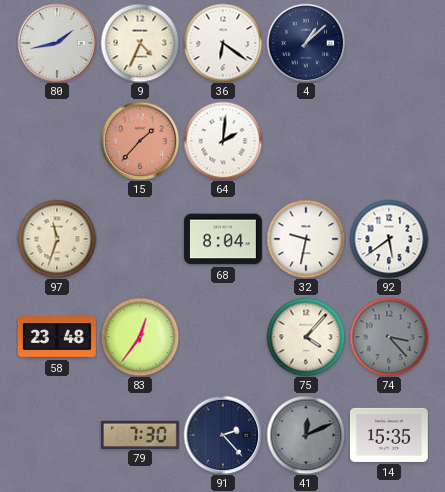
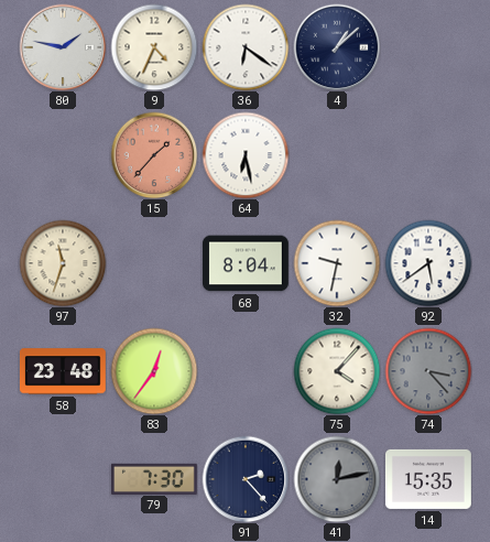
80: 1:43 -> 1:47
64: 2:01 -> 6:28
41: 12:11 -> 12:13
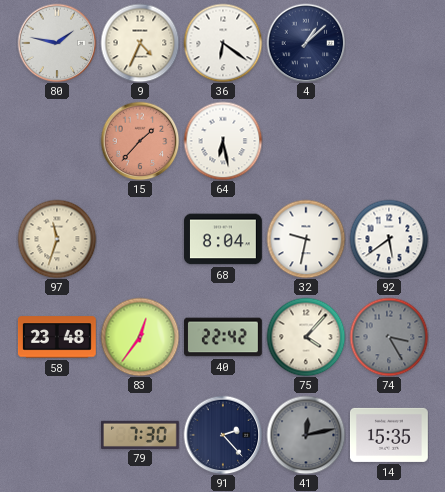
40: none -> 22:42
74: 3:23 -> 3:25
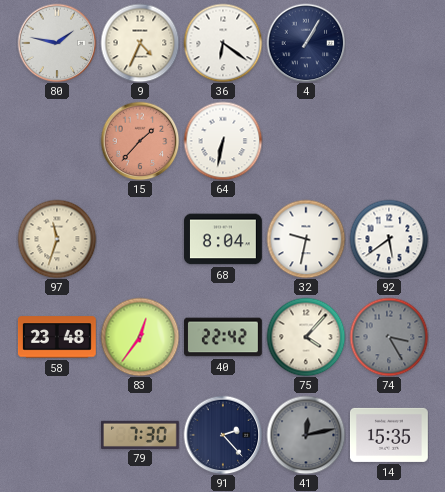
4: 1:08 -> 1:05
64: 6:28 -> 6:32
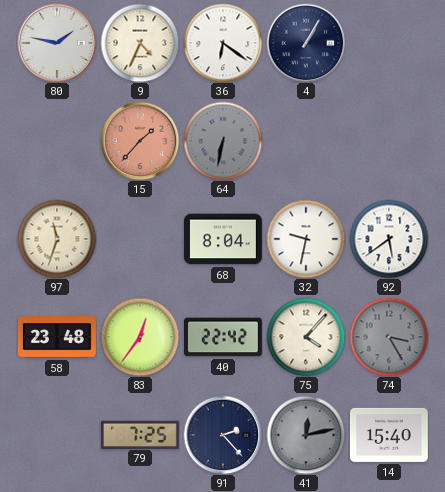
64 dial: white -> grey
79: 7:30 -> 7:25
14: 15:35 -> 15:40
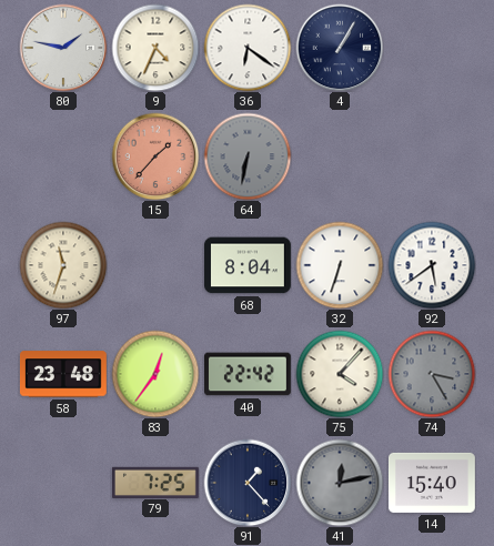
32: 9:32 -> 6:33
91: 2:23 -> 1:23
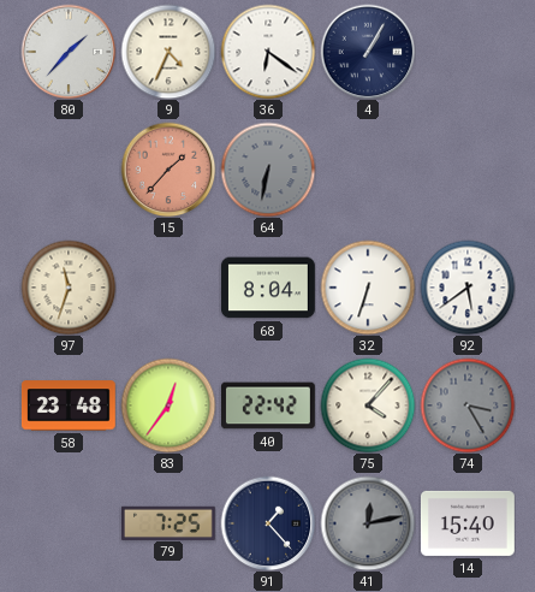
80: 1:47 -> 1:37
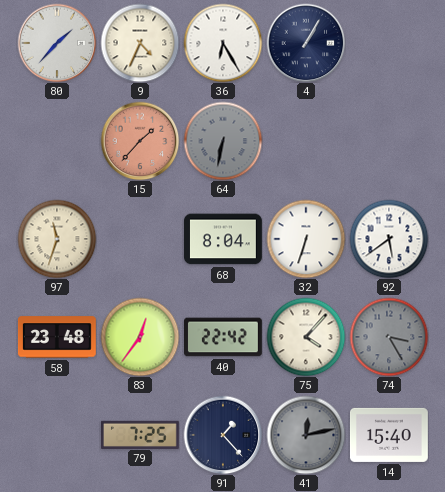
36: 6:21 -> 6:25
